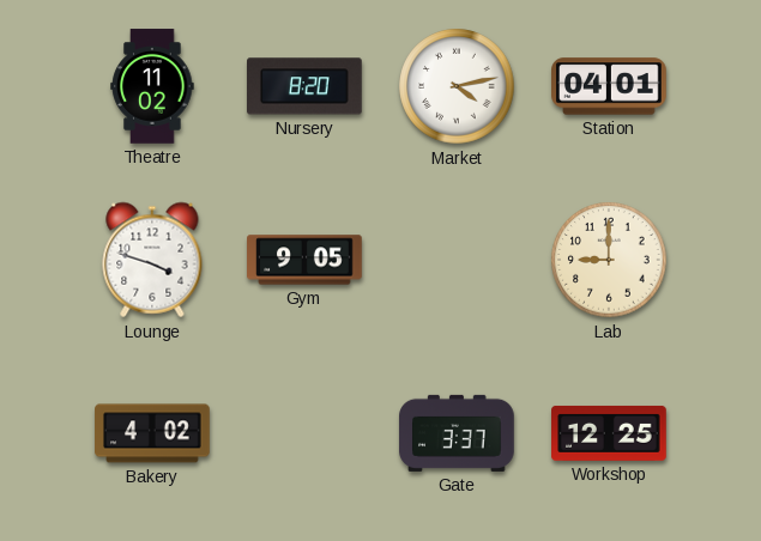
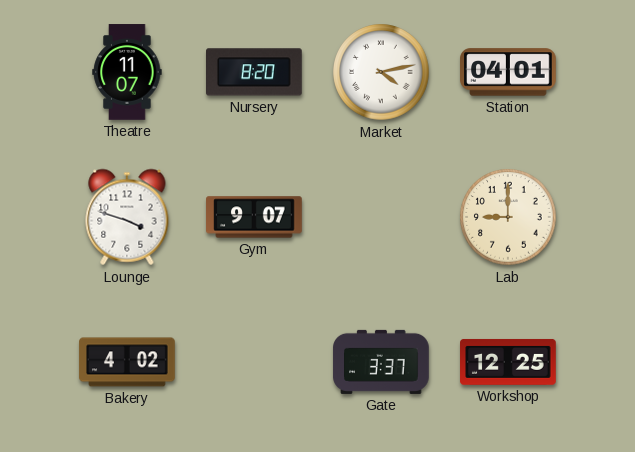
Theatre: 11:02 -> 11:07
Gym: 9:05 -> 9:07
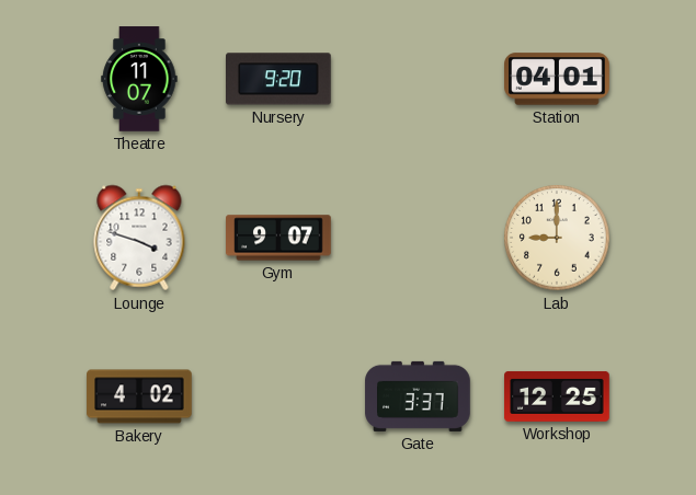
Nursery: 8:20 -> 9:20
Market: 4:13 -> none
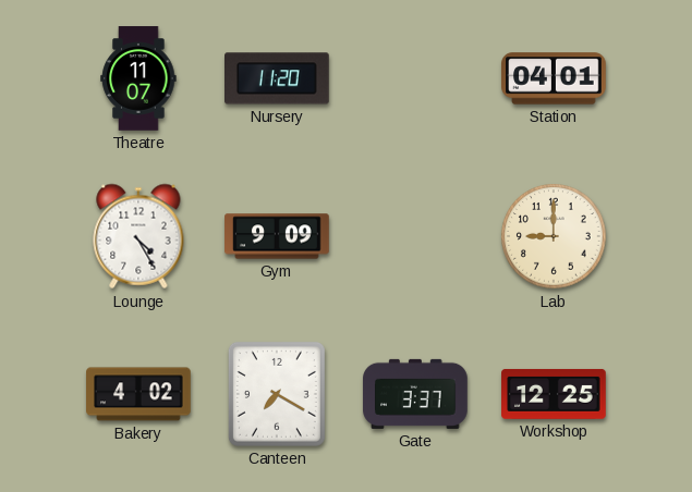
Nursery: 9:20 -> 11:20
Lounge: 3:48 -> 4:25
Gym: 9:07 -> 9:09
Canteen: none -> 7:20
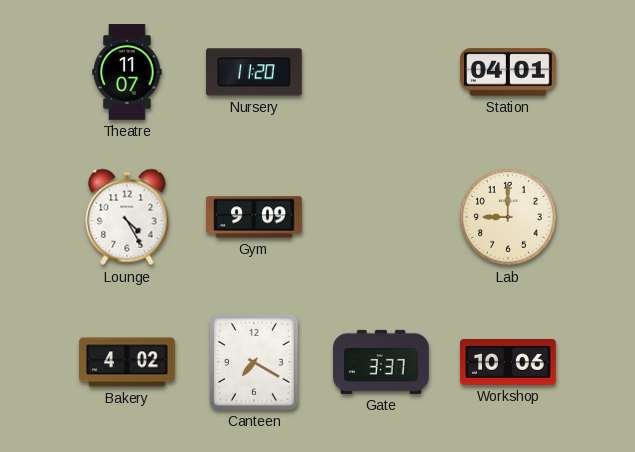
Workshop: 12:25 -> 10:06
